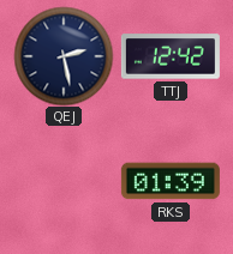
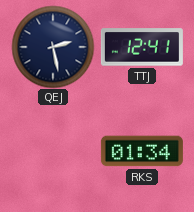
TTJ: 12:42 -> 12:41
RKS: 01:39 -> 01:34
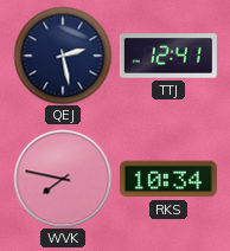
WVK: none -> 7:47
RKS: 01:34 -> 10:34
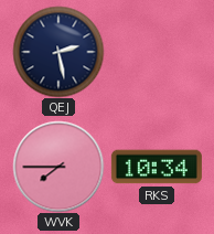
TTJ: 12:41 -> none
WVK: 7:47 -> 7:45
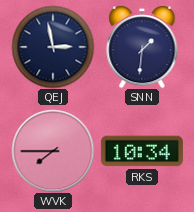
QEJ: 2:28 -> 2:58
SNN: none -> 1:31
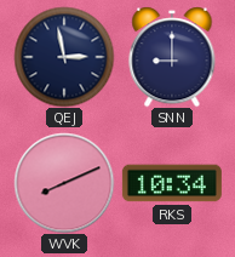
SNN: 1:31 -> 9:00
WVK: 7:45 -> 8:11
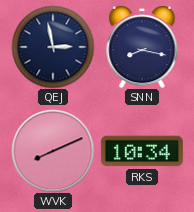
SNN: 9:00 -> 8:17
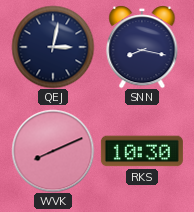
QEJ: 2:58 -> 3:02
RKS: 10:34 -> 10:30
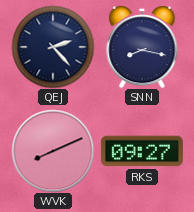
QEJ: 3:02 -> 2:23
RKS: 10:30 -> 09:27
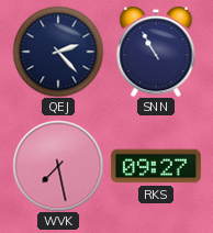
SNN: 8:17 -> 10:55
WVK: 8:11 -> 7:28
